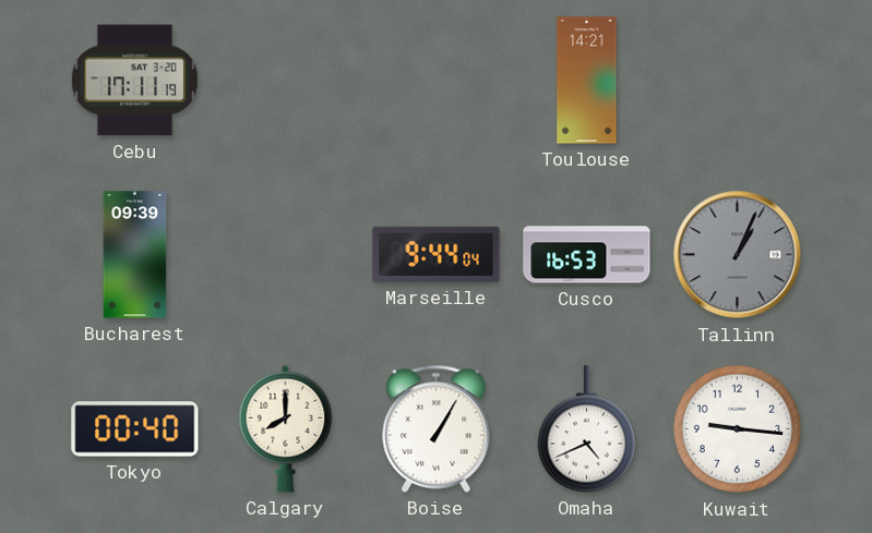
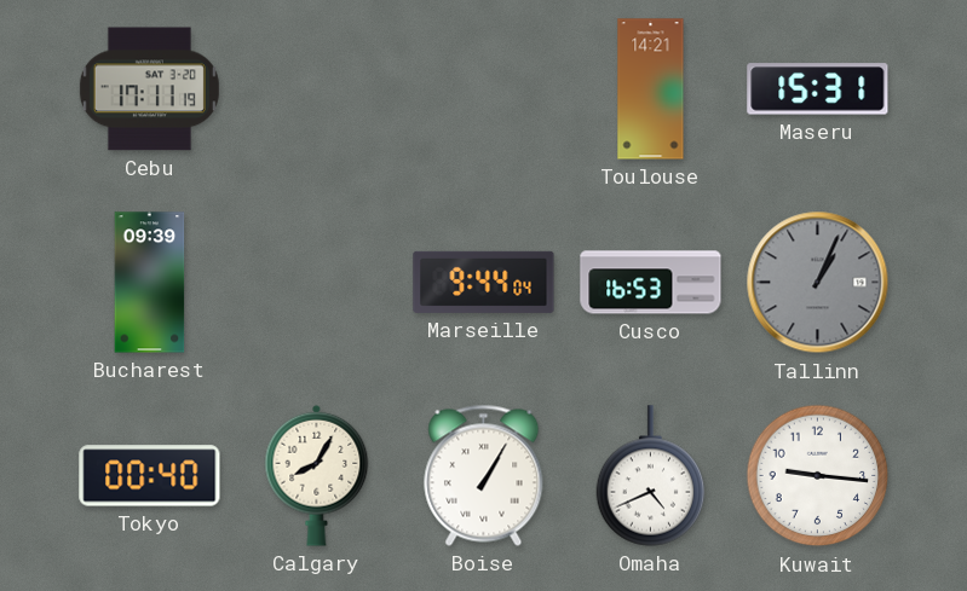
Maseru: none -> 15:31
Calgary: 8:00 -> 8:05
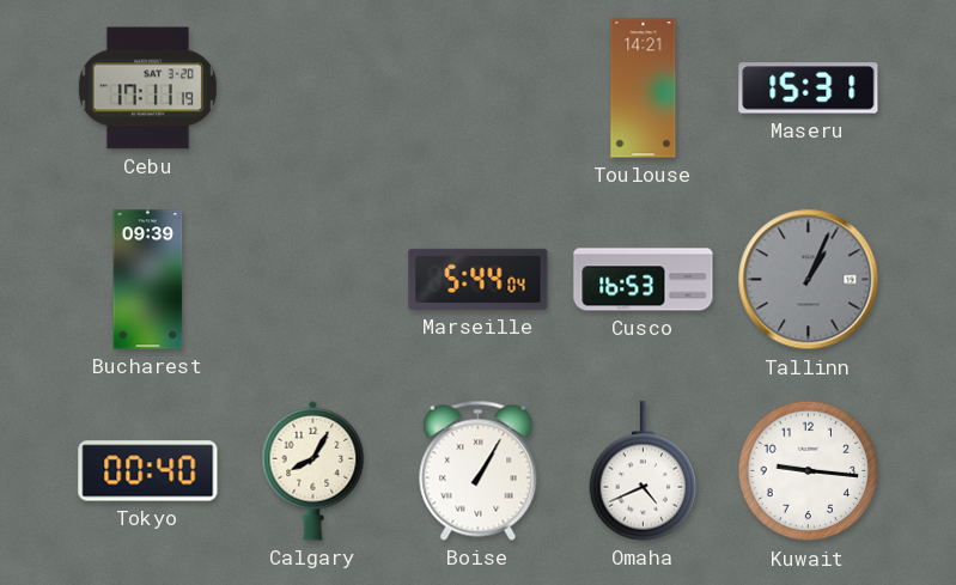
Marseille: 9:44 -> 5:44
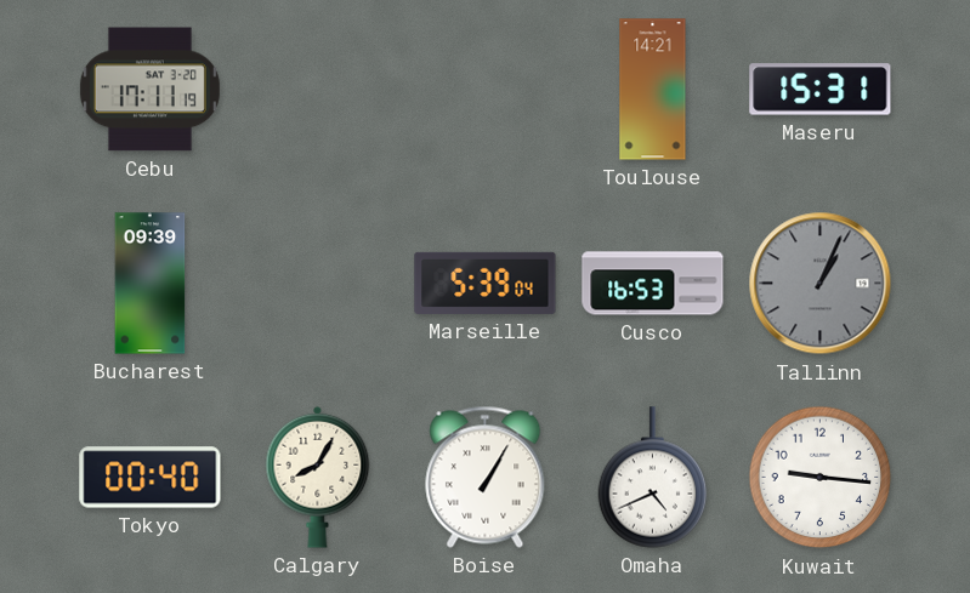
Marseille: 5:44 -> 5:39
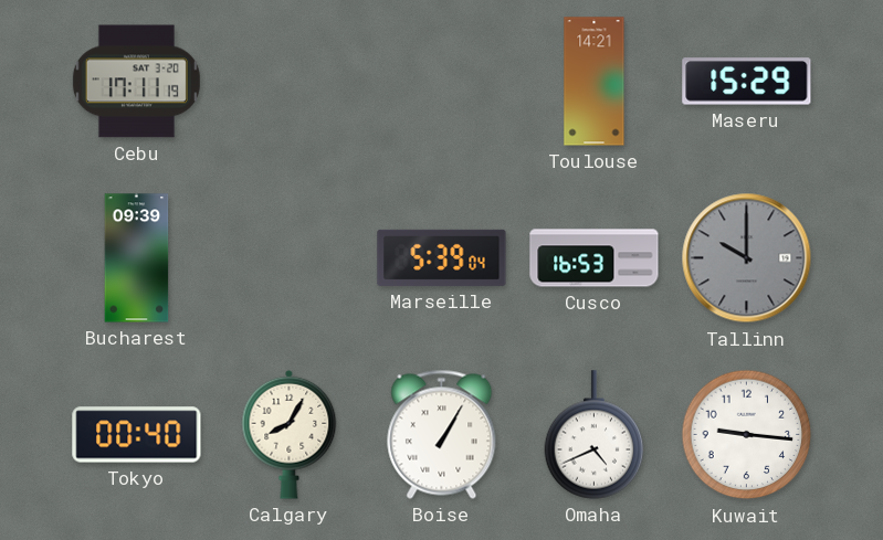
Maseru: 15:31 -> 15:29
Tallinn: 1:04 -> 10:00
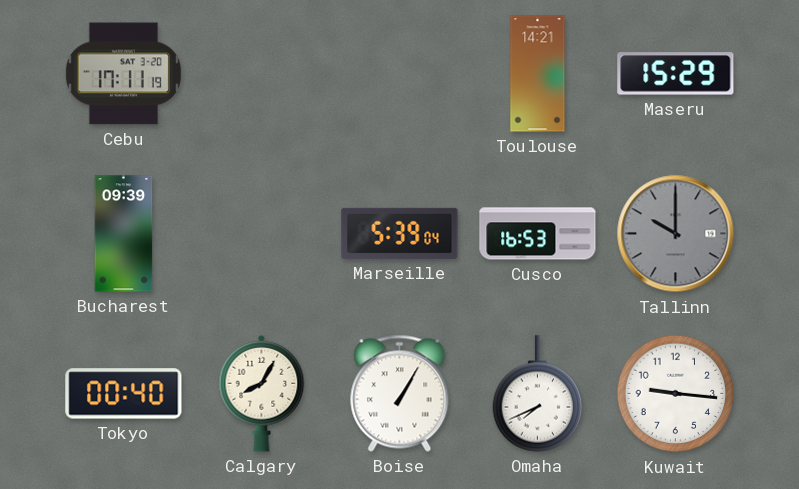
Omaha: 4:41 -> 7:41
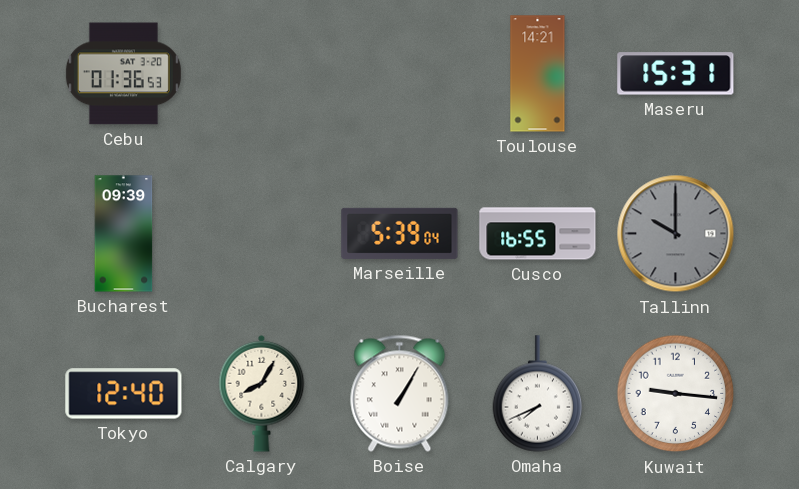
Cebu: 17:11 -> 01:36
Maseru: 15:29 -> 15:31
Cusco: 16:53 -> 16:55
Tokyo: 00:40 -> 12:40
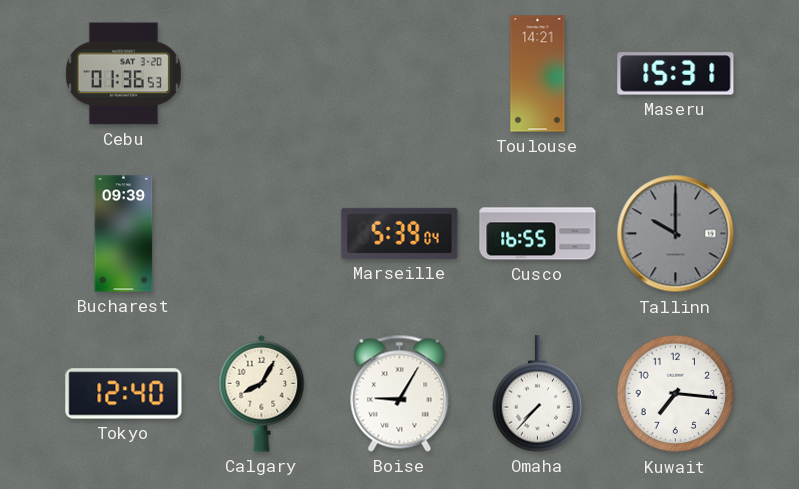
Boise: 1:05 -> 9:05
Omaha: 7:41 -> 7:37
Kuwait: 9:16 -> 7:16
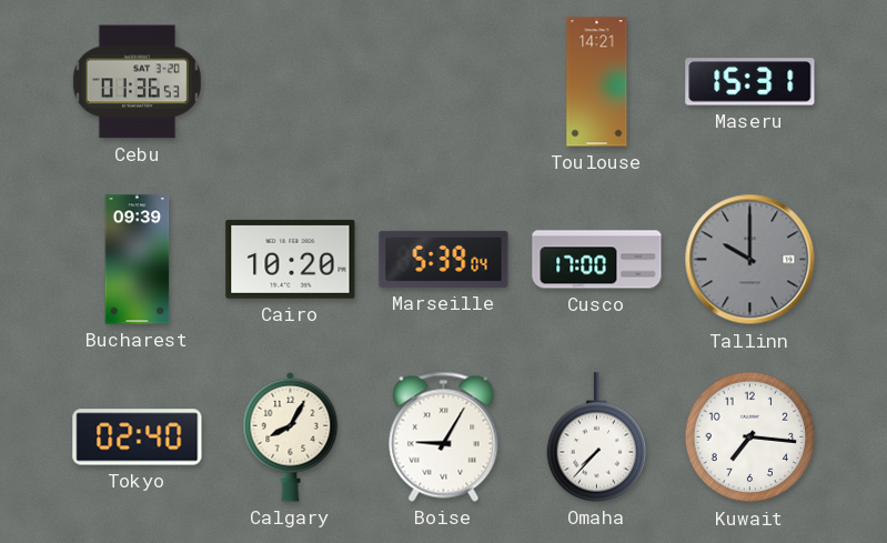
Cairo: none -> 10:20
Cusco: 16:55 -> 17:00
Tokyo: 12:40 -> 02:40
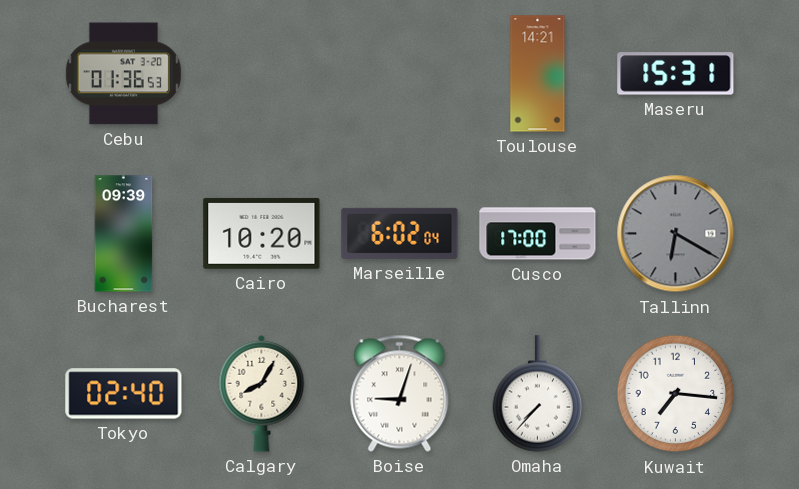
Marseille: 5:39 -> 6:02
Tallinn: 10:00 -> 6:20
Boise: 9:05 -> 9:03
